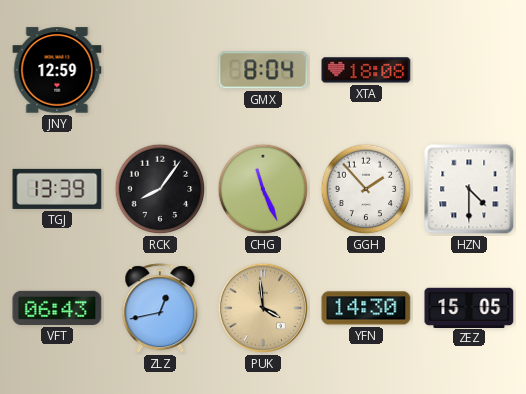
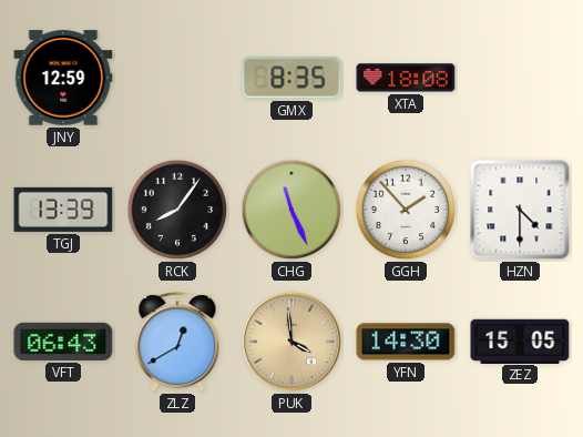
GMX: 8:04 -> 8:35
ZLZ: 12:43 -> 12:40
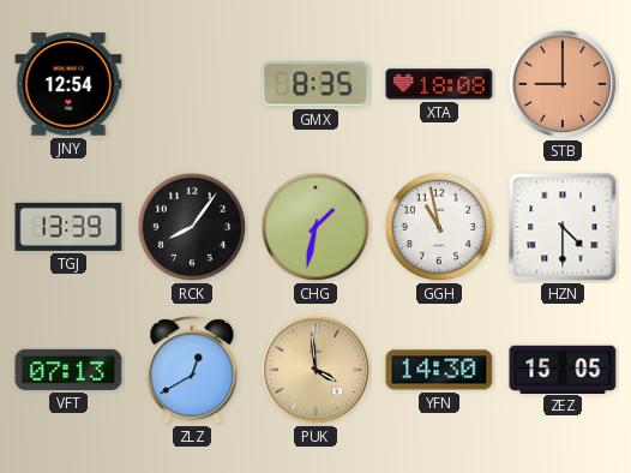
JNY: 12:59 -> 12:54
STB: none -> 9:00
CHG: 11:26 -> 1:32
GGH: 1:53 -> 10:58
VFT: 06:43 -> 07:13
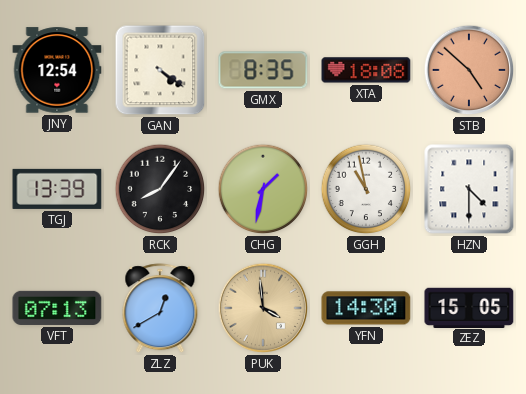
GAN: none -> 4:21
STB: 9:00 -> 4:52
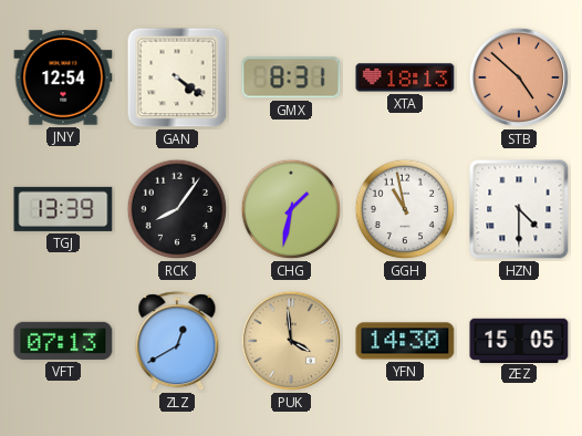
GMX: 8:35 -> 8:31
XTA: 18:08 -> 18:13
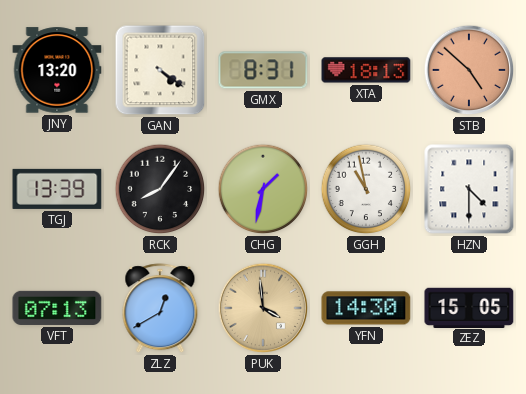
JNY: 12:54 -> 13:20
